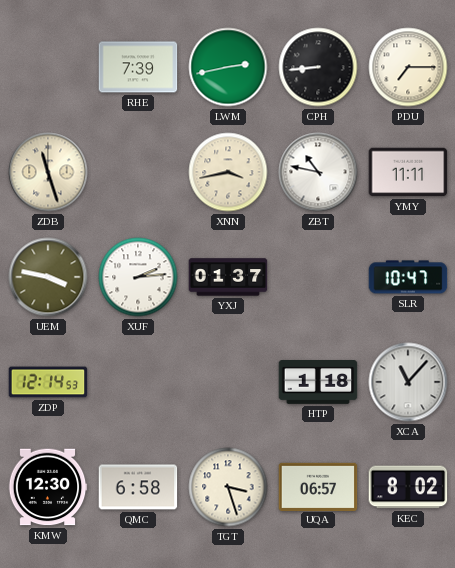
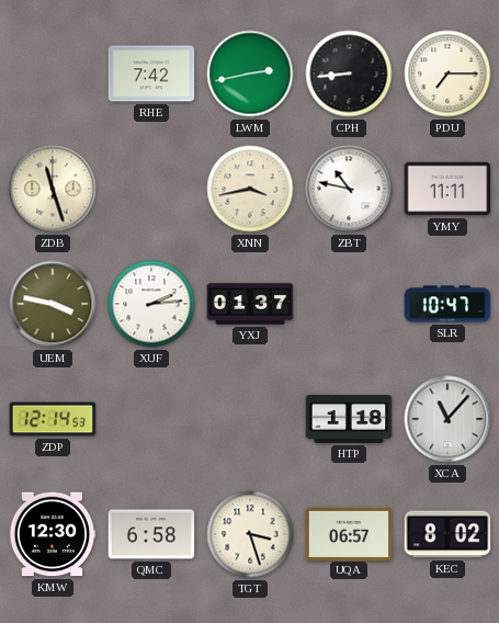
RHE: 7:39 -> 7:42
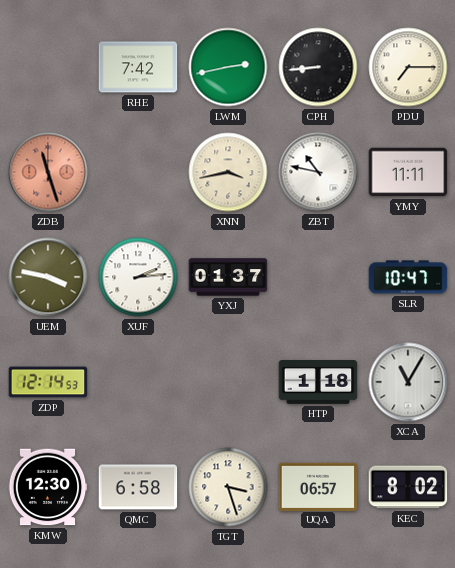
ZDB dial: cream -> salmon
XCA: 11:07 -> 11:05
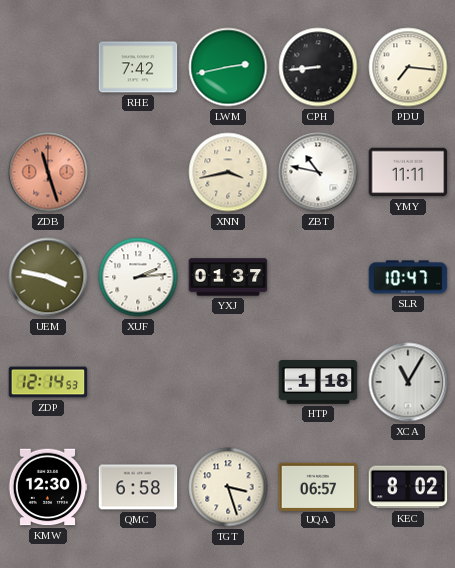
PDU: 7:15 -> 7:16
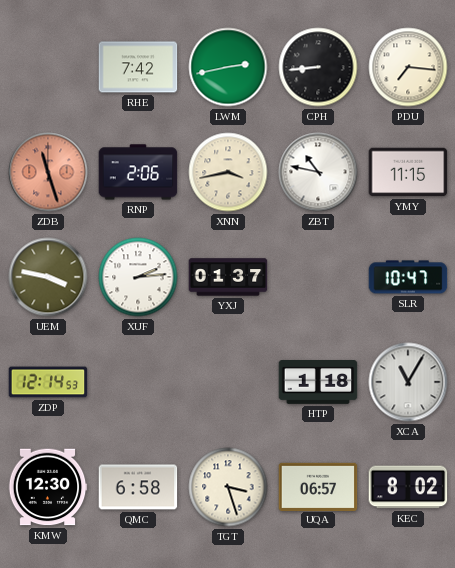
RNP: none -> 2:06
YMY: 11:11 -> 11:15
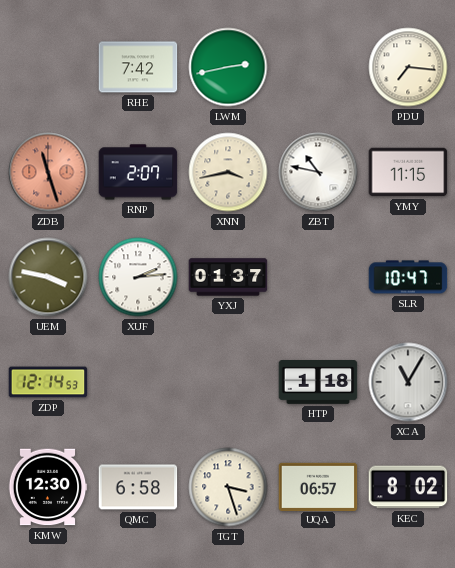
CPH: 8:44 -> none
RNP: 2:06 -> 2:07
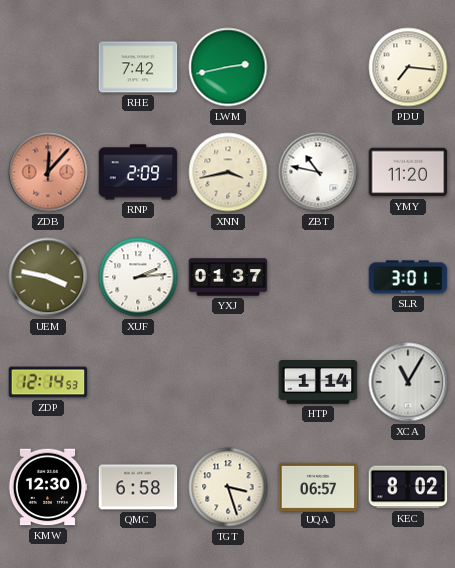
ZDB: 11:27 -> 12:07
RNP: 2:07 -> 2:09
YMY: 11:15 -> 11:20
SLR: 10:47 -> 3:01
HTP: 1:18 -> 1:14
